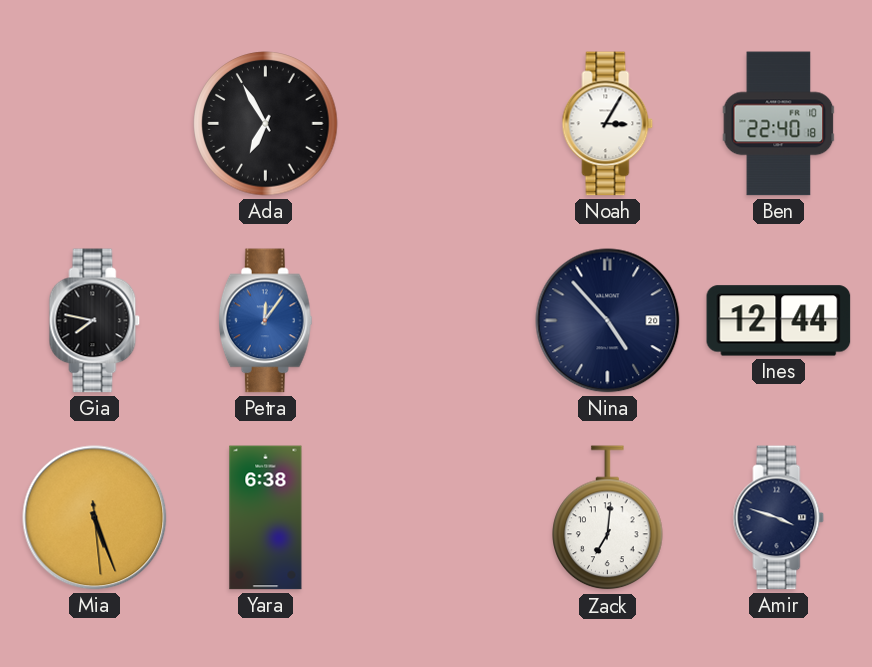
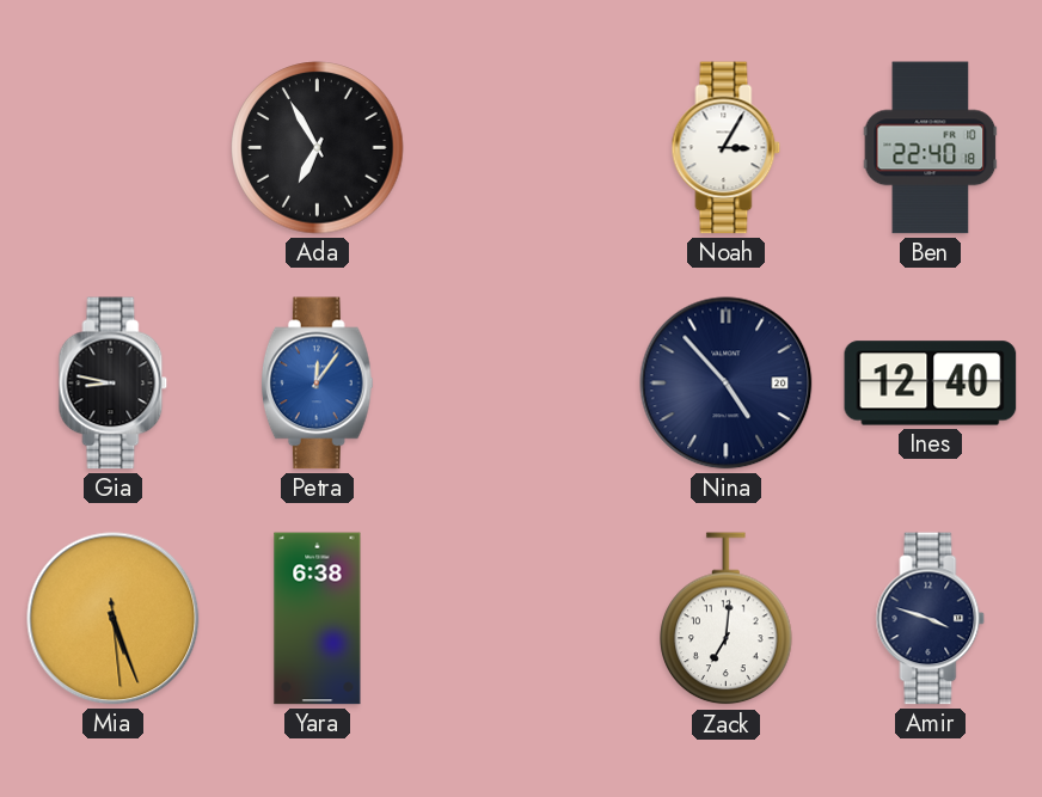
Gia: 7:47 -> 8:47
Ines: 12:44 -> 12:40
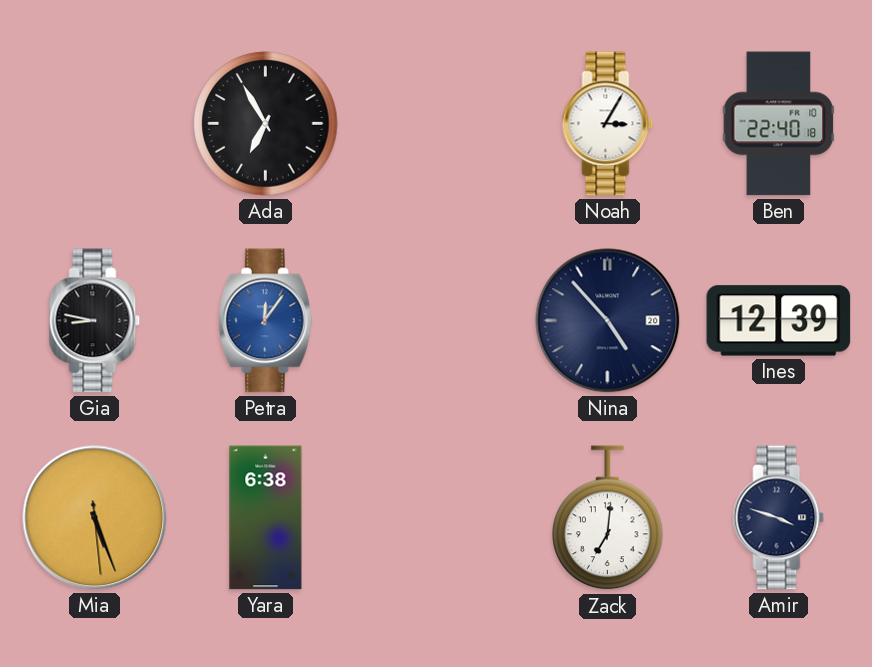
Ines: 12:40 -> 12:39
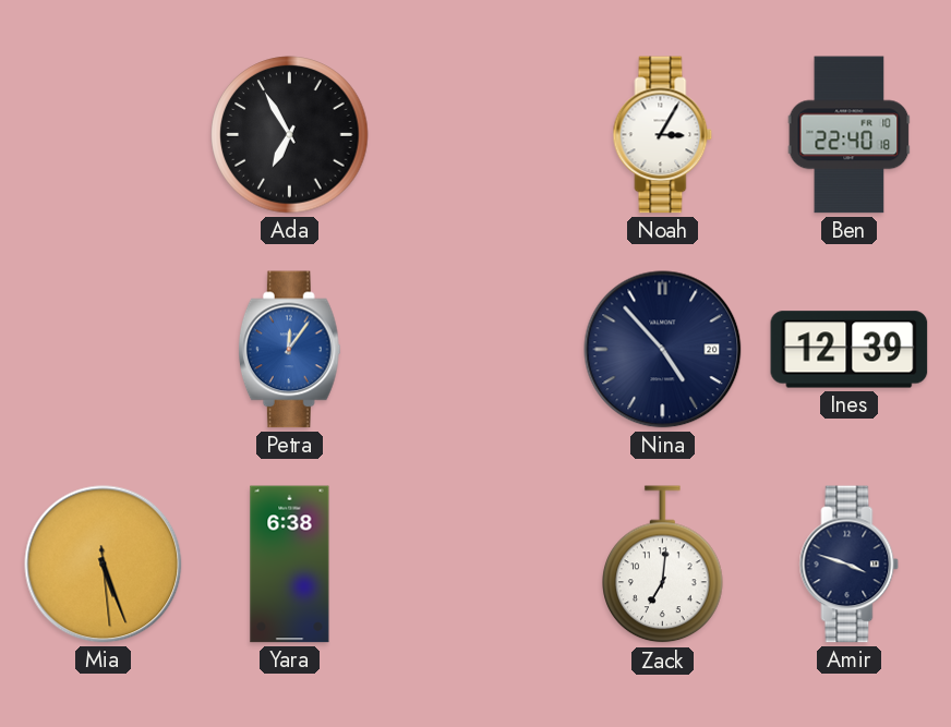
Gia: 8:47 -> none
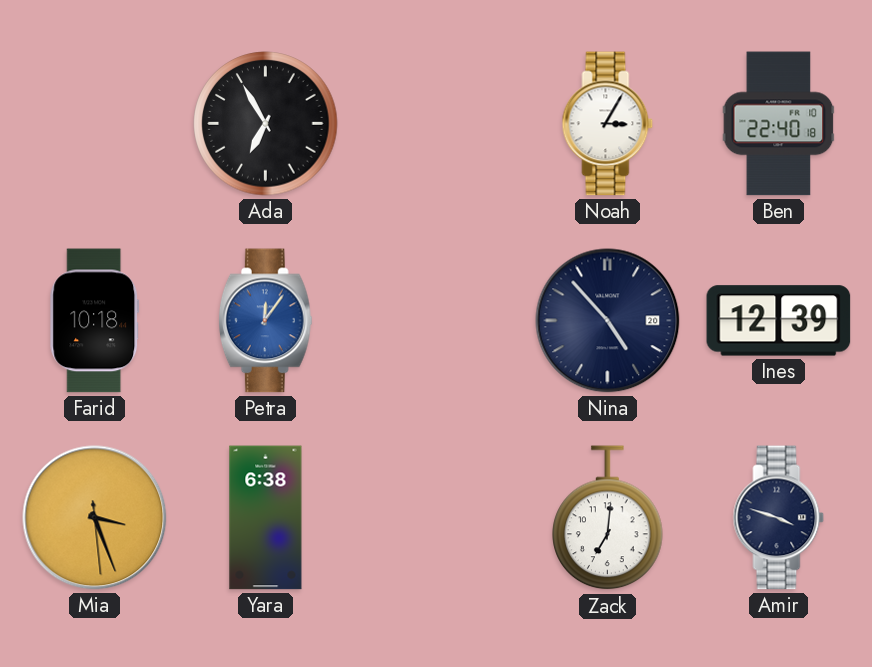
Farid: none -> 10:18
Mia: 5:26 -> 3:26
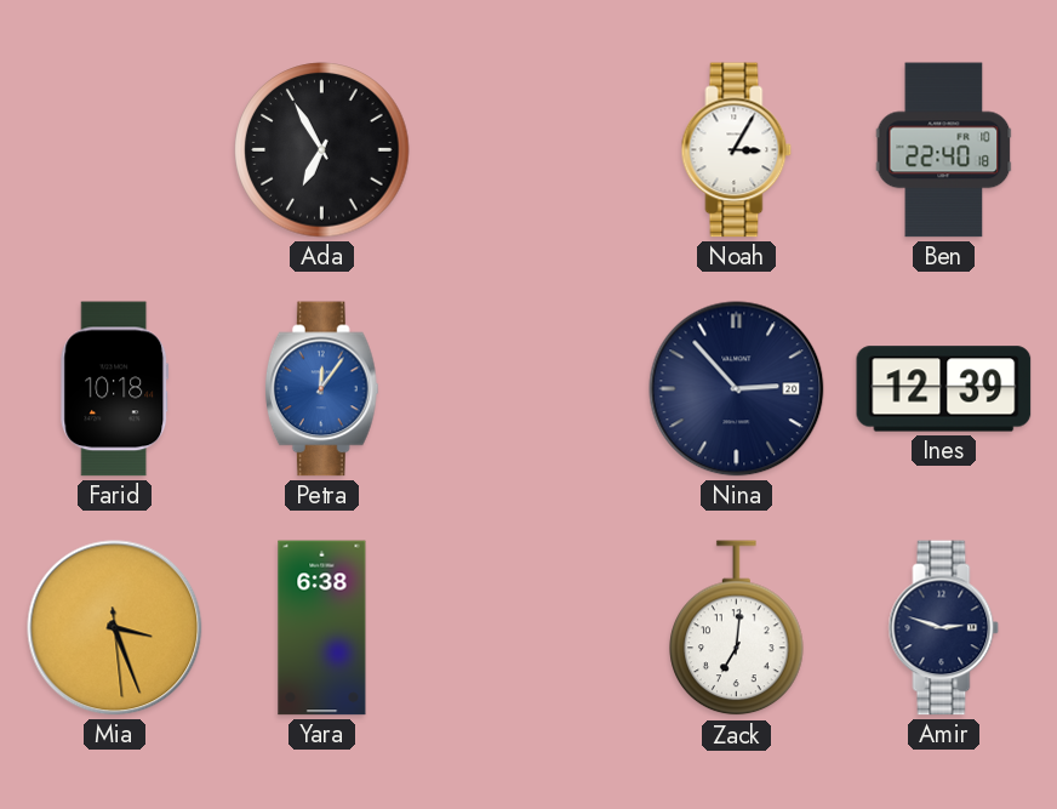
Nina: 4:53 -> 2:53
Amir: 3:48 -> 2:48
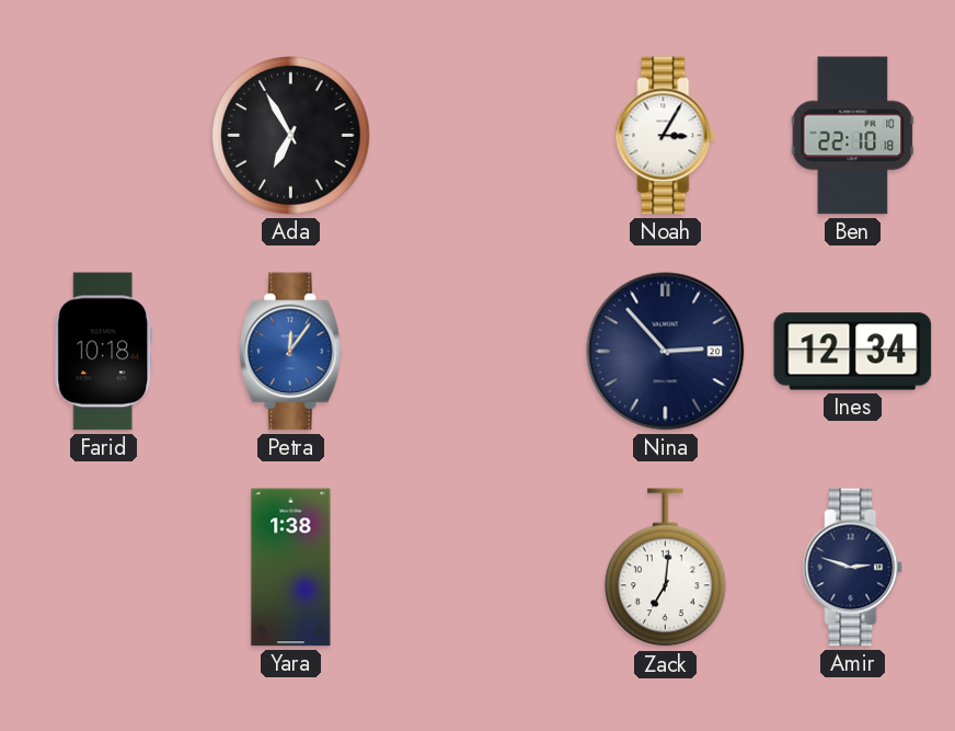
Ben: 22:40 -> 22:10
Ines: 12:39 -> 12:34
Mia: 3:26 -> none
Yara: 6:38 -> 1:38
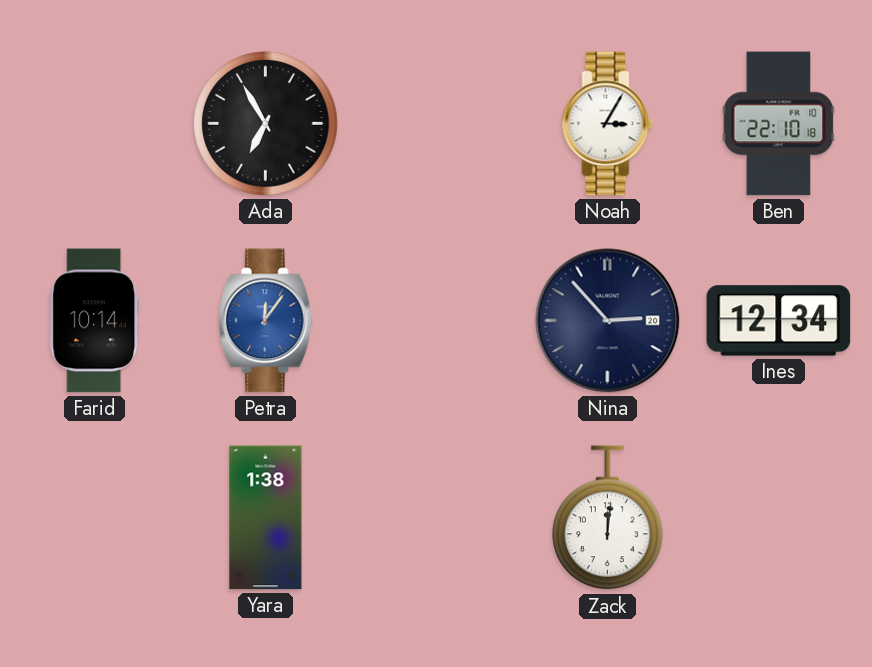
Farid: 10:18 -> 10:14
Zack: 7:01 -> 12:01
Amir: 2:48 -> none
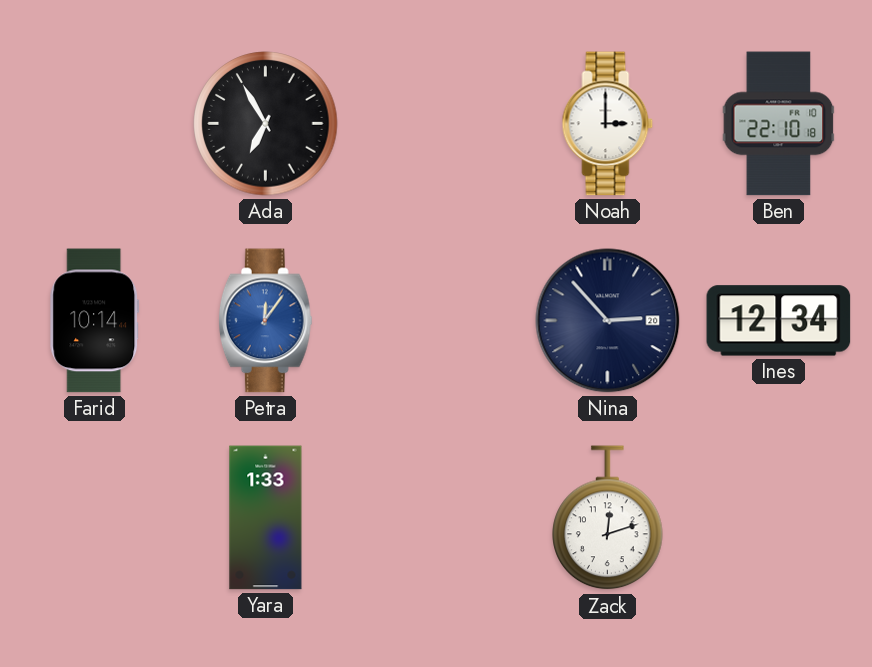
Noah: 3:05 -> 3:00
Yara: 1:38 -> 1:33
Zack: 12:01 -> 12:12
